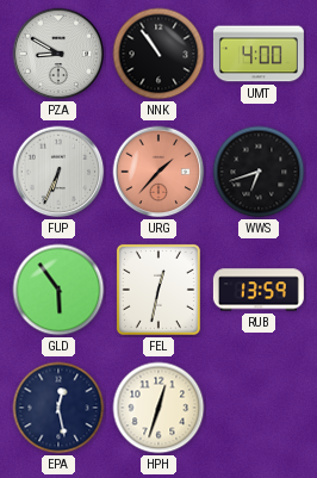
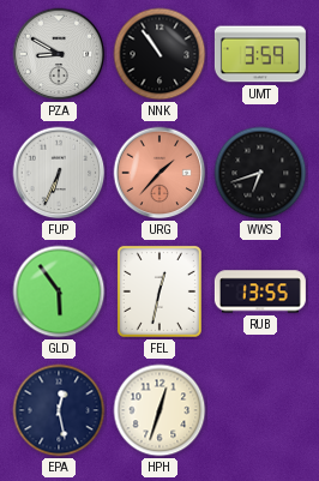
UMT: 4:00 -> 3:59
RUB: 13:59 -> 13:55
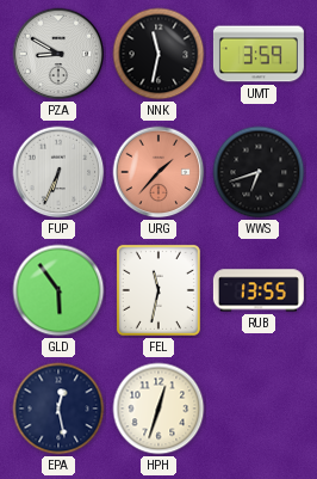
NNK: 10:54 -> 11:32
FEL: 12:32 -> 11:32
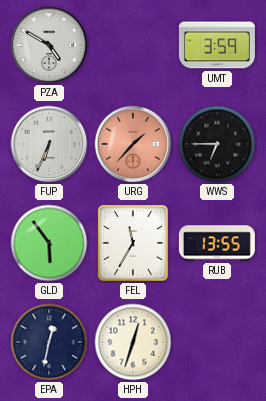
PZA: 8:50 -> 4:50
NNK: 11:32 -> none
WWS: 6:42 -> 6:45
FEL: 11:32 -> 11:35
EPA: 12:28 -> 12:32
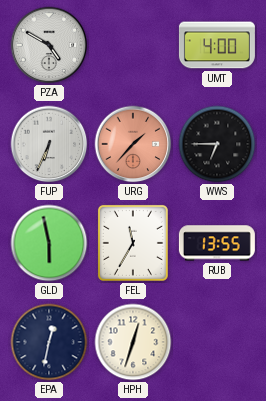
UMT: 3:59 -> 4:00
GLD: 5:54 -> 5:58
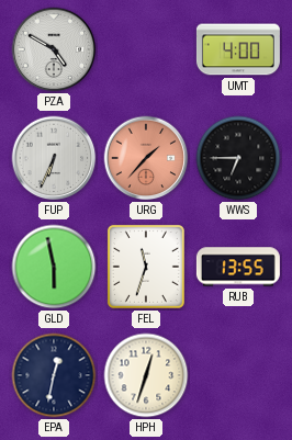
FEL: 11:35 -> 11:33
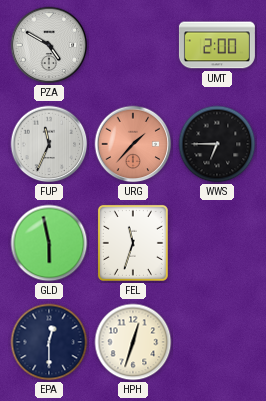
UMT: 4:00 -> 2:00
FUP: 6:34 -> 11:34
RUB: 13:55 -> none
EPA: 12:32 -> 12:30
